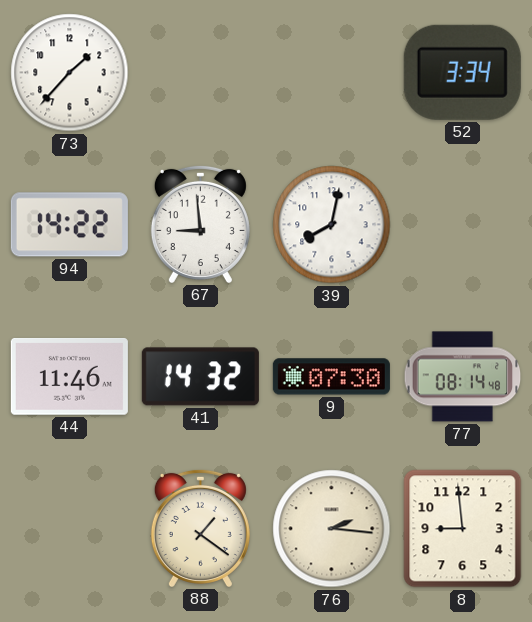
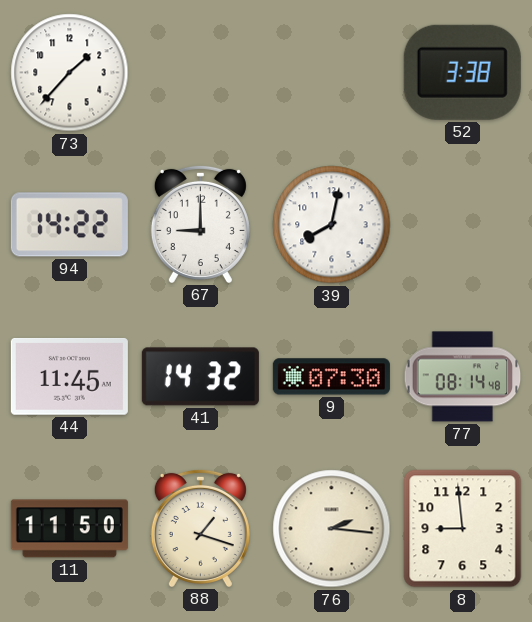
52: 3:34 -> 3:38
67: 8:59 -> 9:00
44: 11:46 -> 11:45
11: none -> 11:50
88: 1:21 -> 1:18
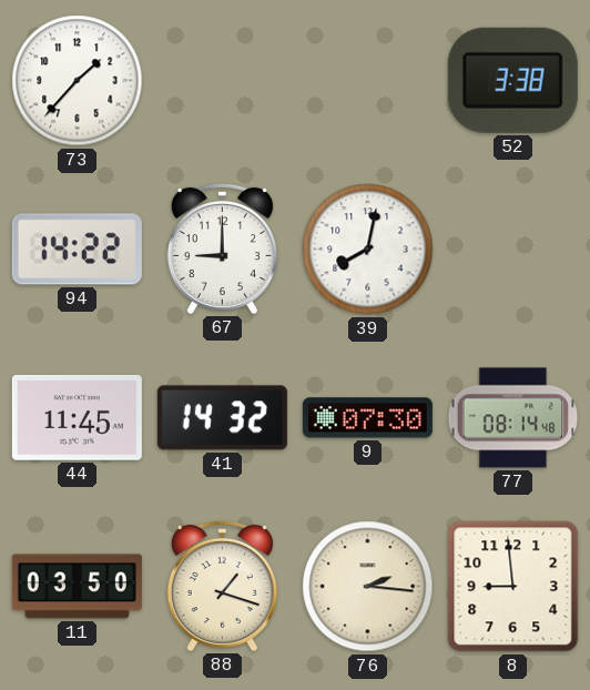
11: 11:50 -> 03:50
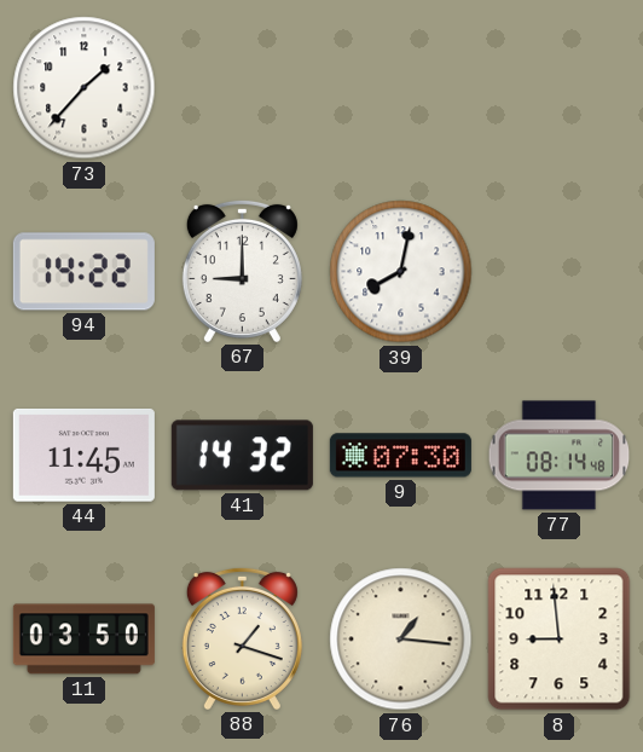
52: 3:38 -> none
76: 2:16 -> 1:16
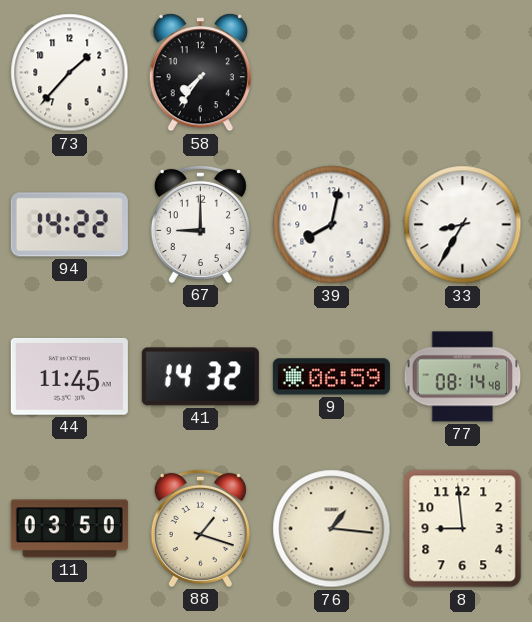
58: none -> 7:36
33: none -> 8:35
9: 07:30 -> 06:59
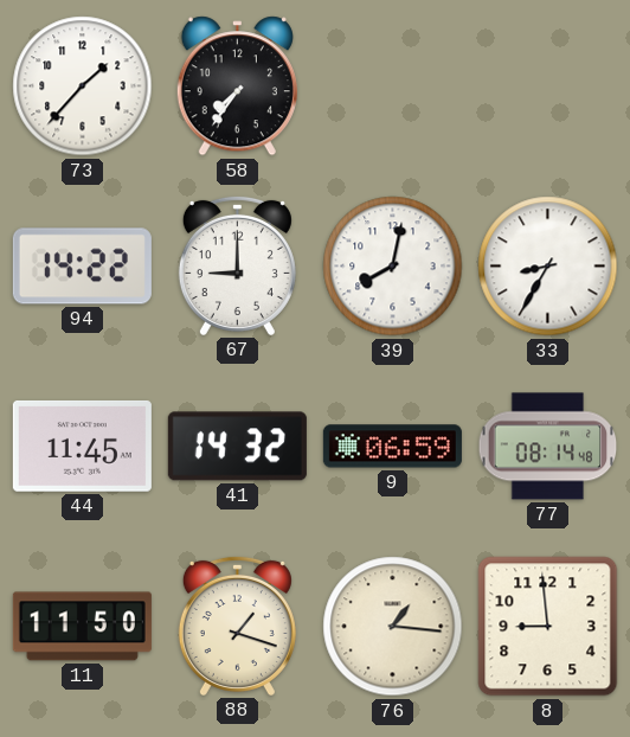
11: 03:50 -> 11:50
